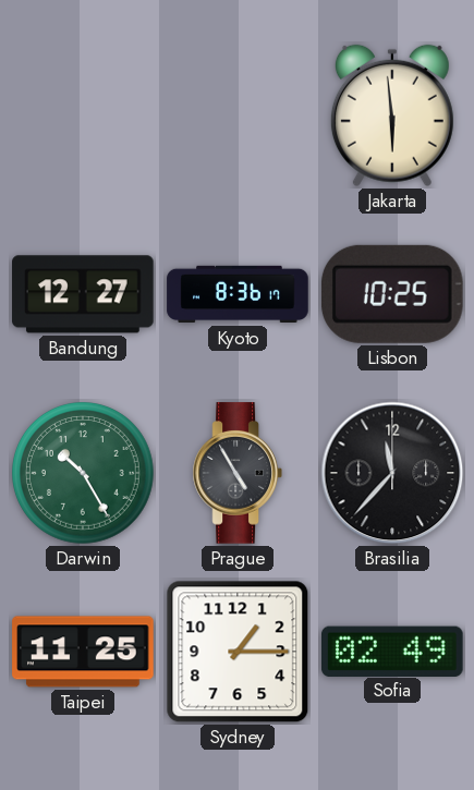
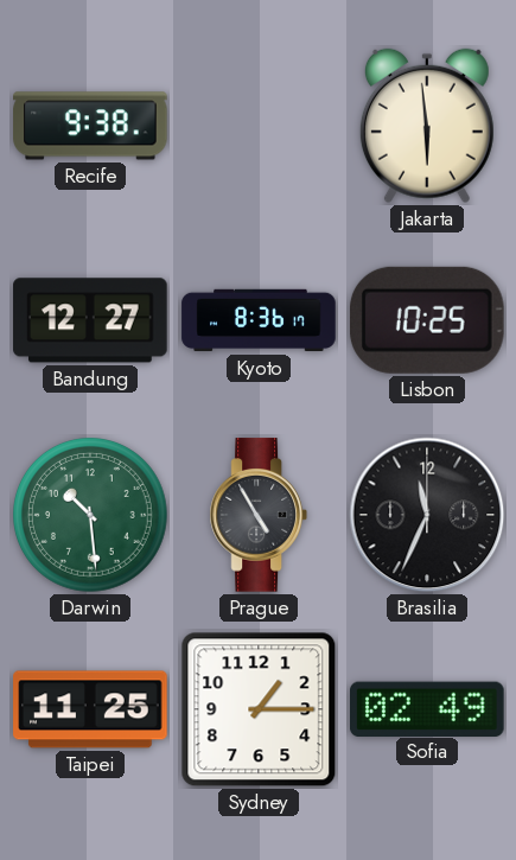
Recife: none -> 9:38
Darwin: 10:25 -> 10:29
Brasilia: 11:37 -> 11:34
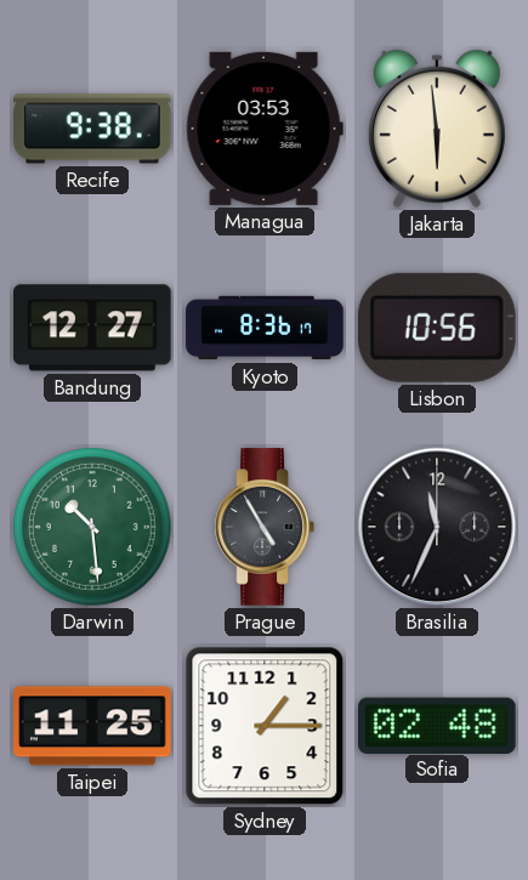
Managua: none -> 03:53
Lisbon: 10:25 -> 10:56
Sofia: 02:49 -> 02:48
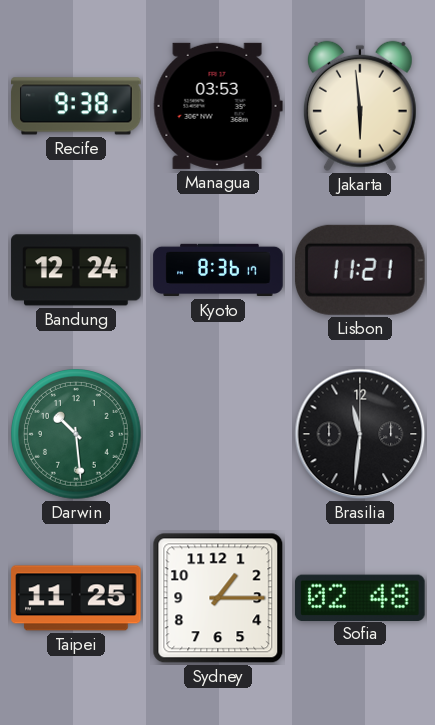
Bandung: 12:27 -> 12:24
Lisbon: 10:56 -> 11:21
Prague: 4:55 -> none
Brasilia: 11:34 -> 11:31
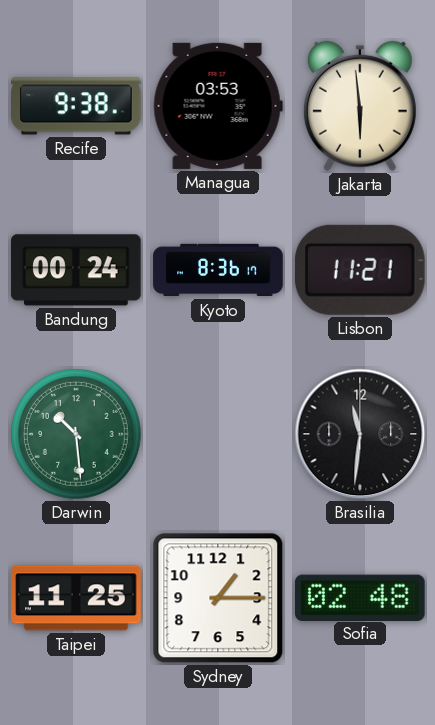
Bandung: 12:24 -> 00:24
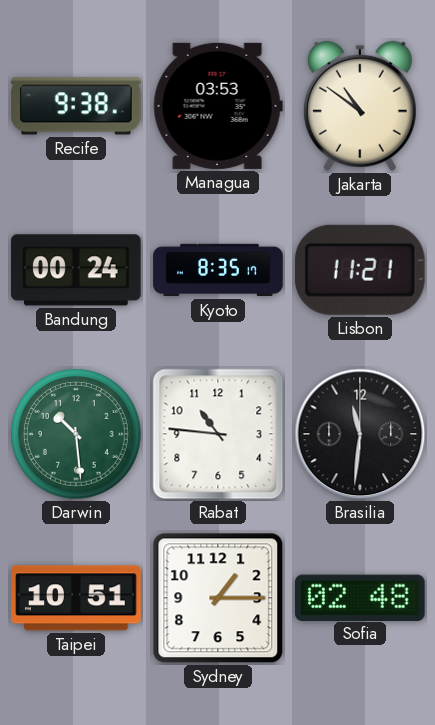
Jakarta: 5:59 -> 10:51
Kyoto: 8:36 -> 8:35
Rabat: none -> 10:46
Taipei: 11:25 -> 10:51
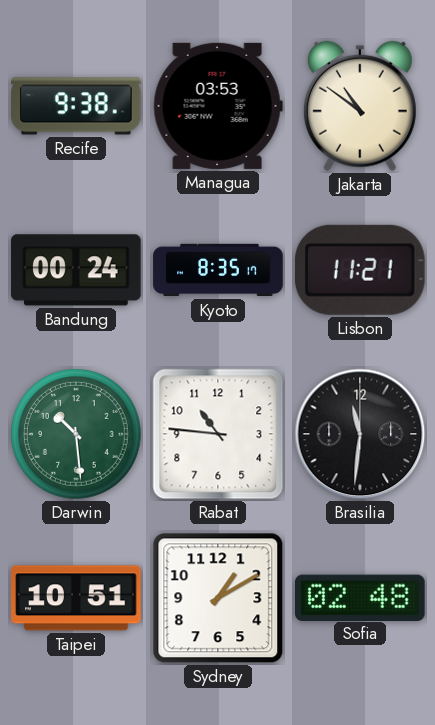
Sydney: 1:15 -> 1:10
